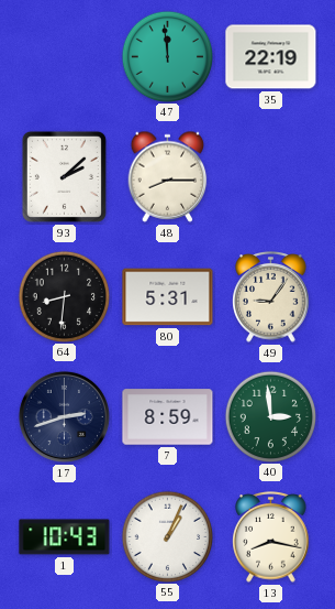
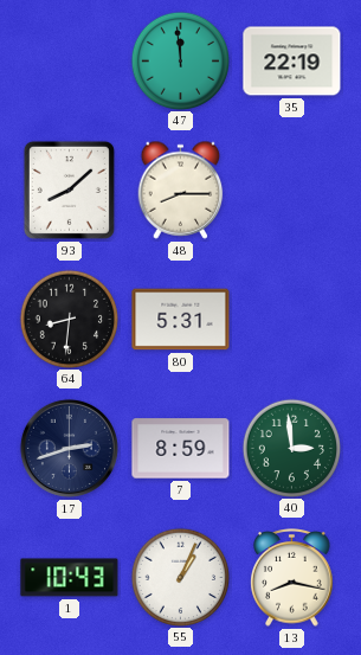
93: 2:08 -> 8:08
49: 9:06 -> none
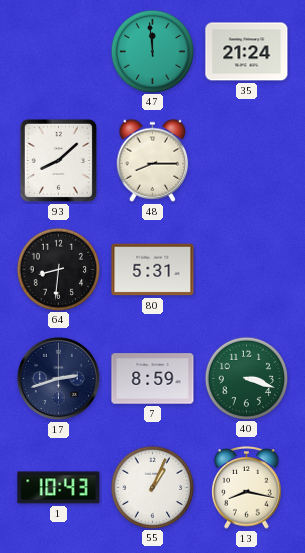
35: 22:19 -> 21:24
40: 2:59 -> 3:18
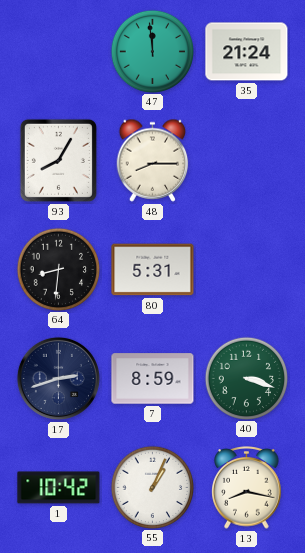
93: 8:08 -> 8:05
1: 10:43 -> 10:42
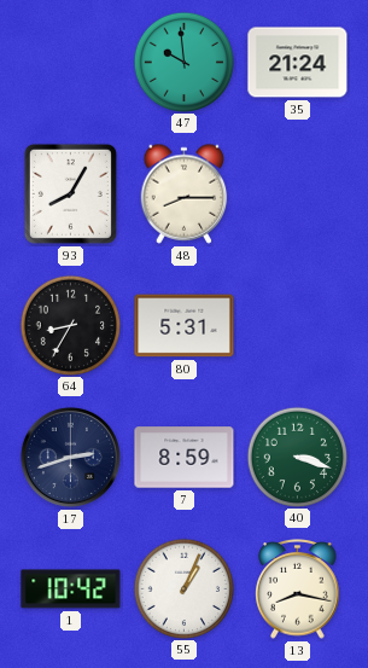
47: 11:59 -> 9:59
64: 8:31 -> 8:35
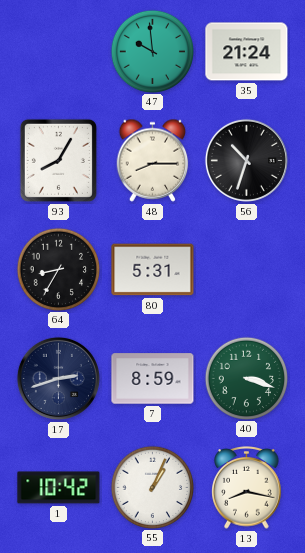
56: none -> 10:33
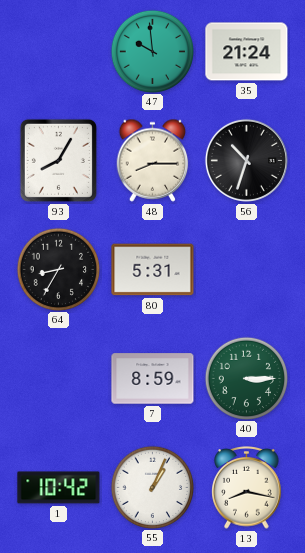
17: 2:42 -> none
40: 3:18 -> 3:15
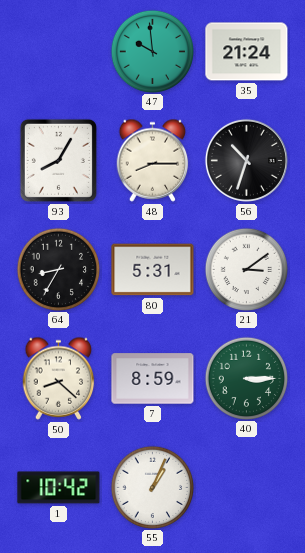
21: none -> 3:09
50: none -> 8:22
13: 8:17 -> none
